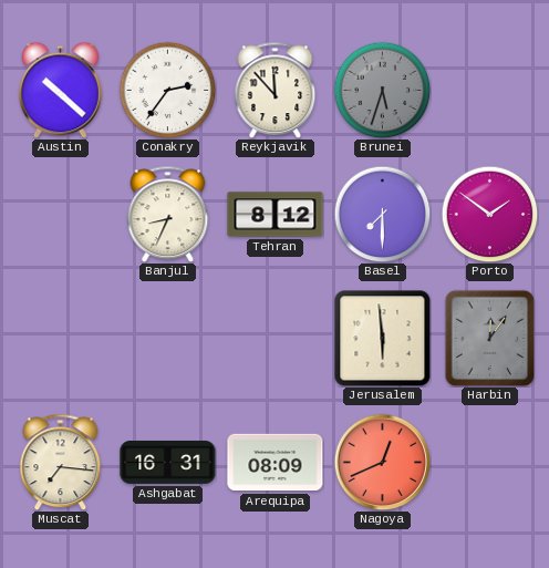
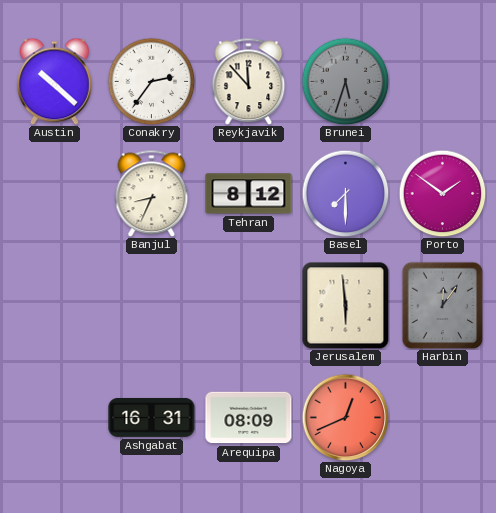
Muscat: 7:16 -> none
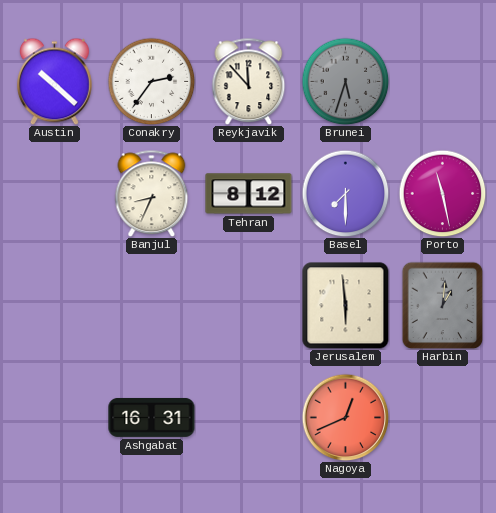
Porto: 1:51 -> 11:28
Harbin: 12:06 -> 1:01
Arequipa: 08:09 -> none
